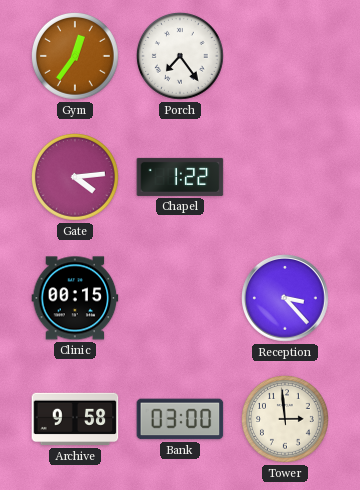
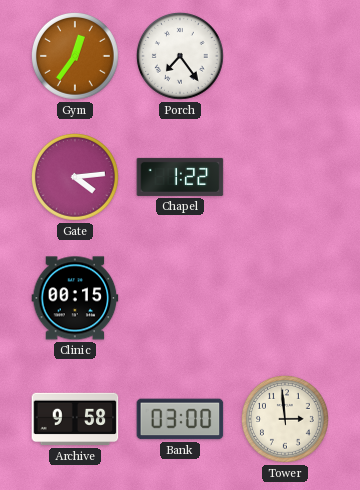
Reception: 3:23 -> none
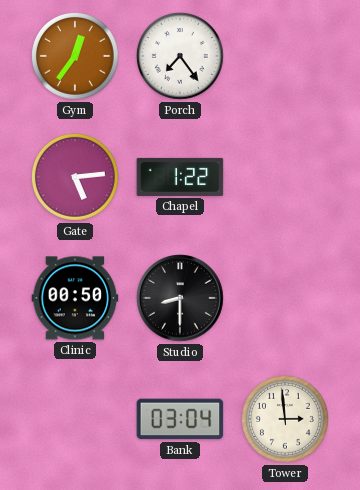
Gate: 4:14 -> 5:14
Clinic: 00:15 -> 00:50
Studio: none -> 8:30
Archive: 9:58 -> none
Bank: 03:00 -> 03:04
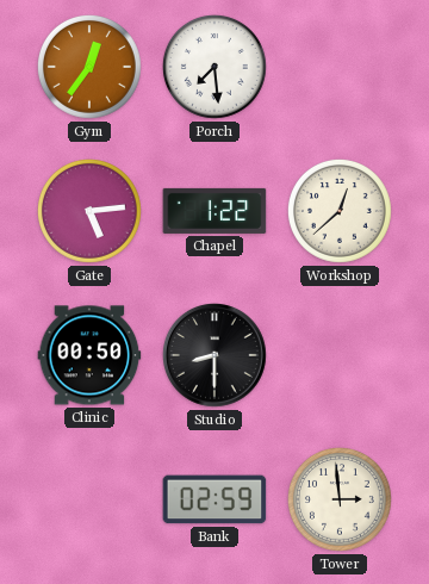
Porch: 7:24 -> 7:29
Workshop: none -> 12:38
Bank: 03:04 -> 02:59
